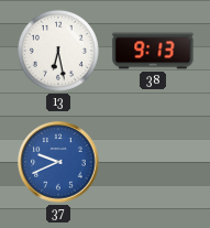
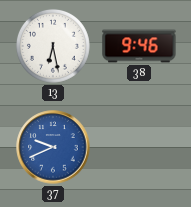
38: 9:13 -> 9:46
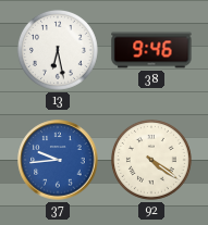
37: 9:41 -> 9:44
92: none -> 4:21
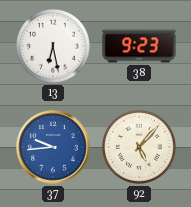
38: 9:46 -> 9:23
92: 4:21 -> 5:07
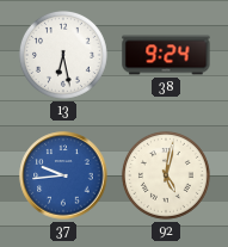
38: 9:23 -> 9:24
92: 5:07 -> 5:02
